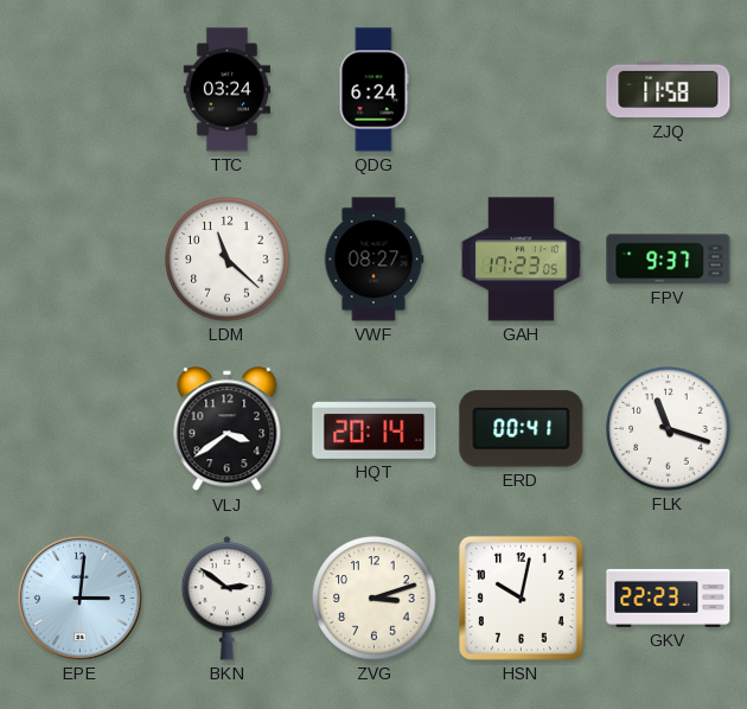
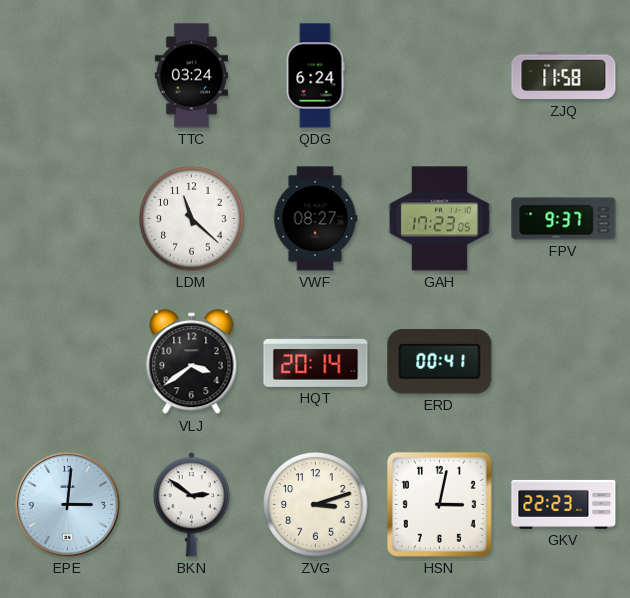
FLK: 11:18 -> none
HSN: 10:02 -> 3:02
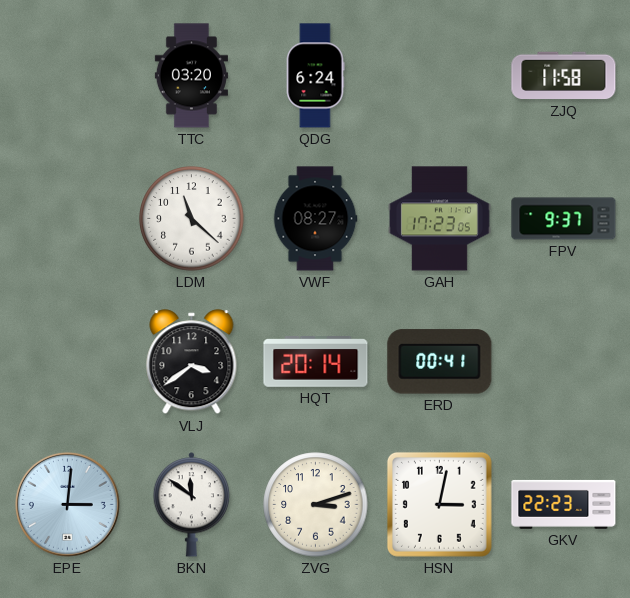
TTC: 03:24 -> 03:20
BKN: 2:51 -> 11:51
